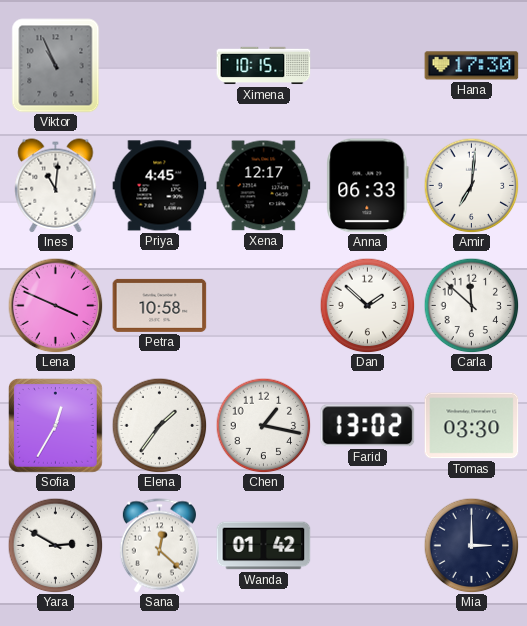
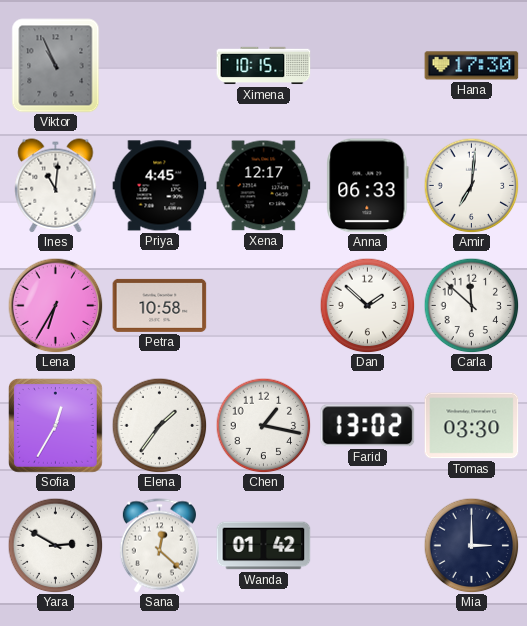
Lena: 3:49 -> 6:35
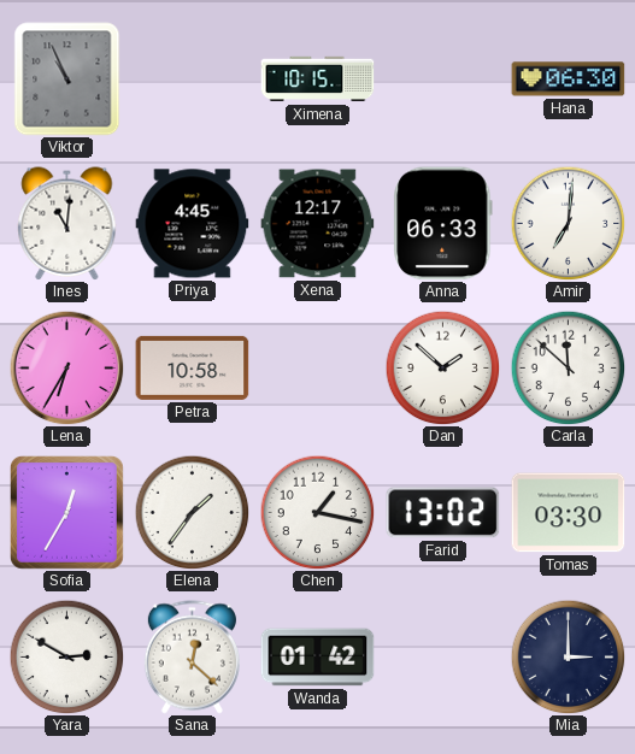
Hana: 17:30 -> 06:30
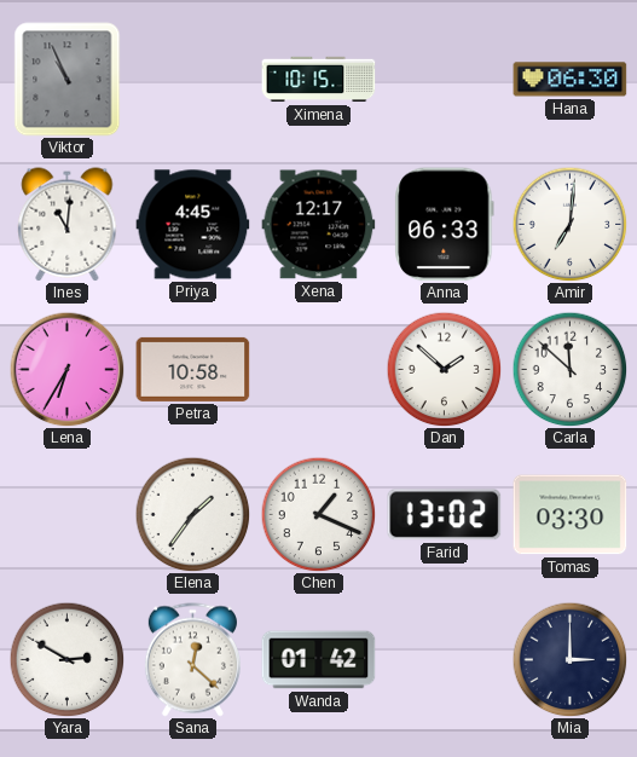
Sofia: 12:35 -> none
Chen: 1:17 -> 1:19
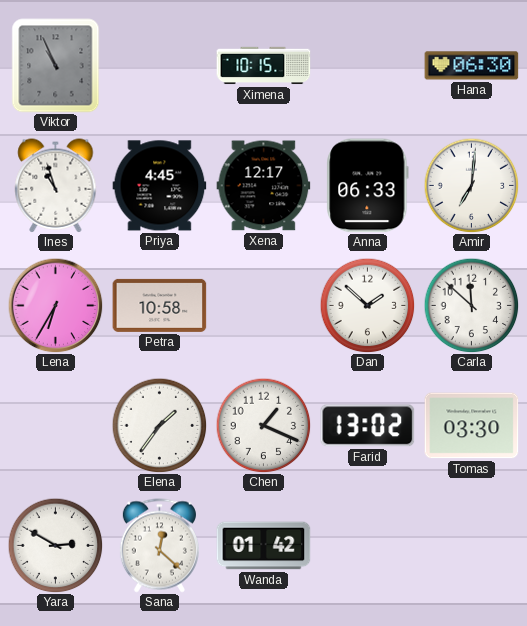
Ines: 11:01 -> 10:57
Mia: 3:00 -> none
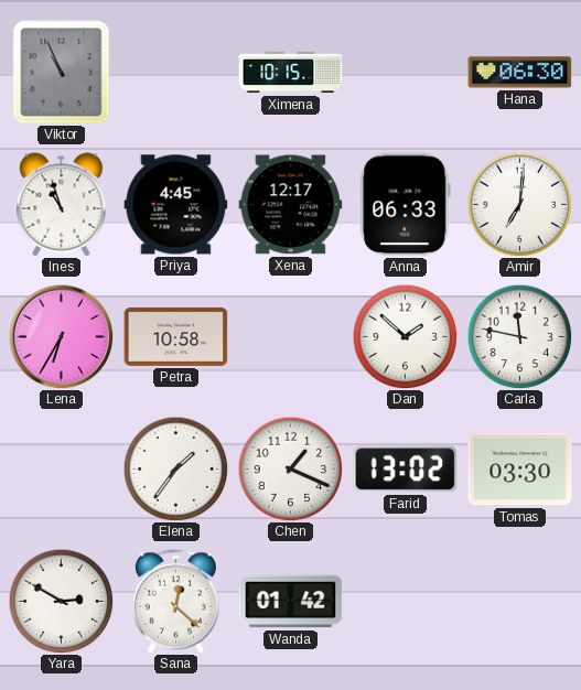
Carla: 11:52 -> 11:47
